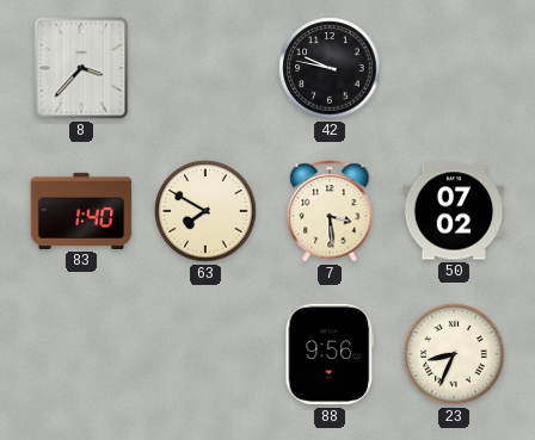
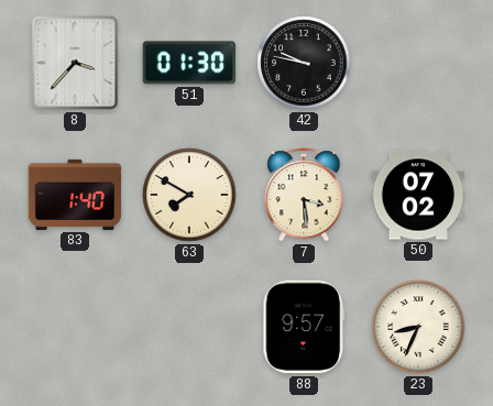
51: none -> 01:30
88: 9:56 -> 9:57
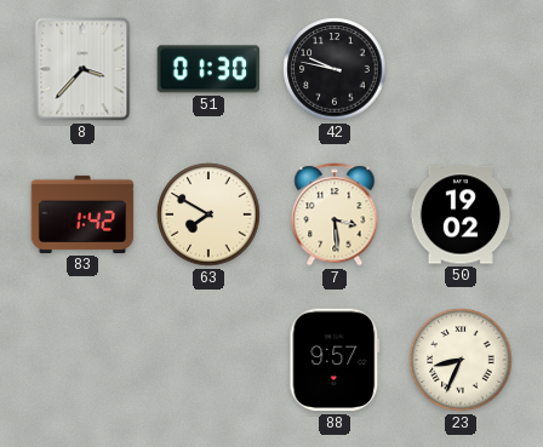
83: 1:40 -> 1:42
50: 07:02 -> 19:02
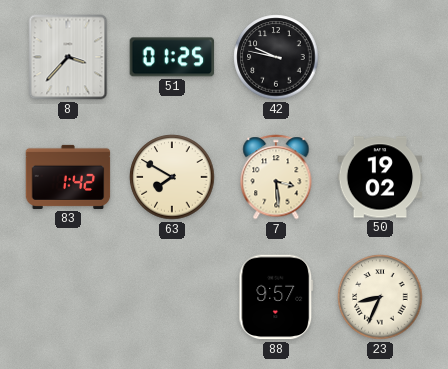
51: 01:30 -> 01:25
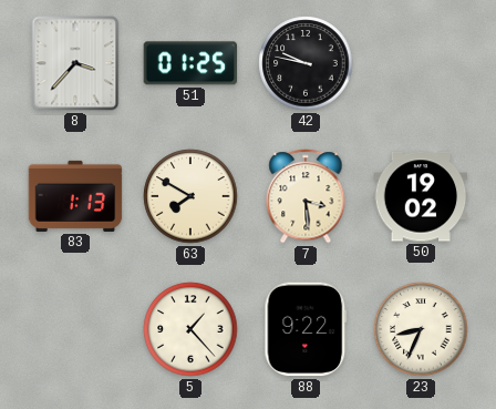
83: 1:42 -> 1:13
5: none -> 1:23
88: 9:57 -> 9:22
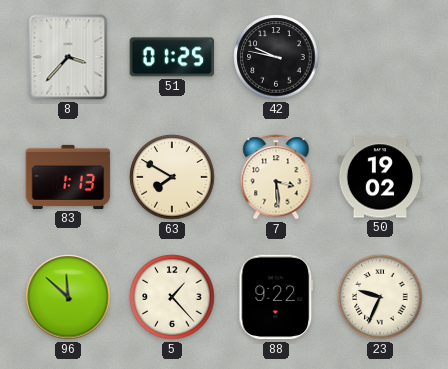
96: none -> 11:52
23: 8:34 -> 9:34
